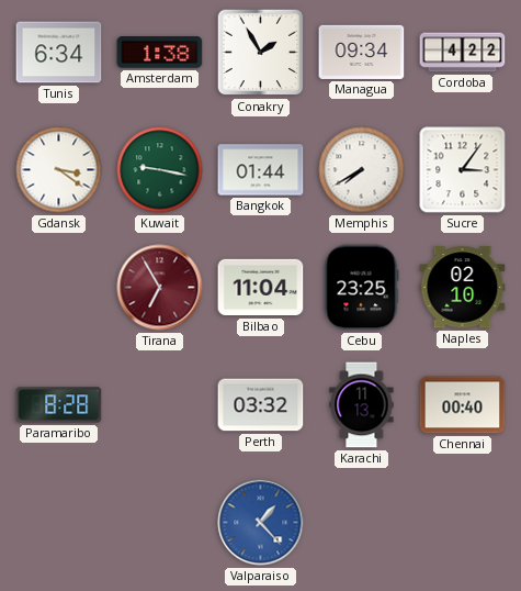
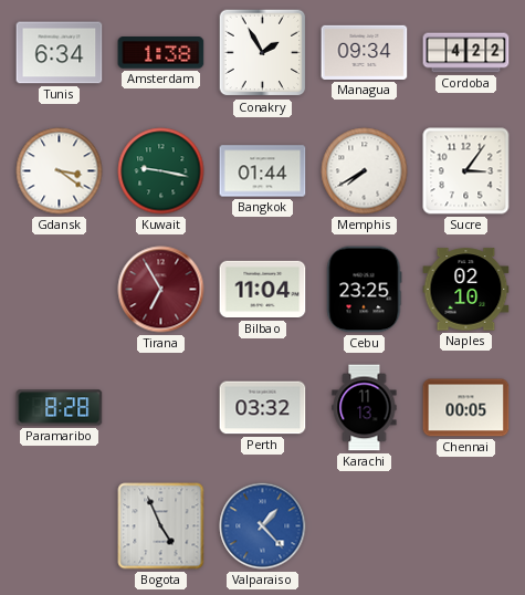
Chennai: 00:40 -> 00:05
Bogota: none -> 4:56
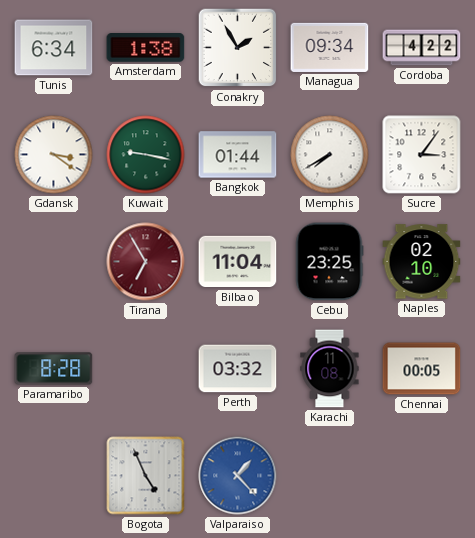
Karachi: 11:13 -> 11:08
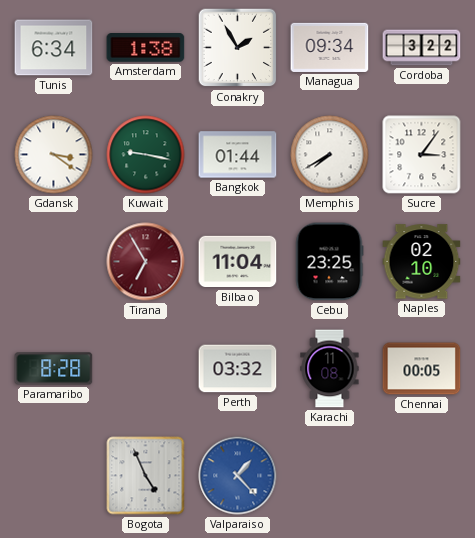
Cordoba: 4:22 -> 3:22
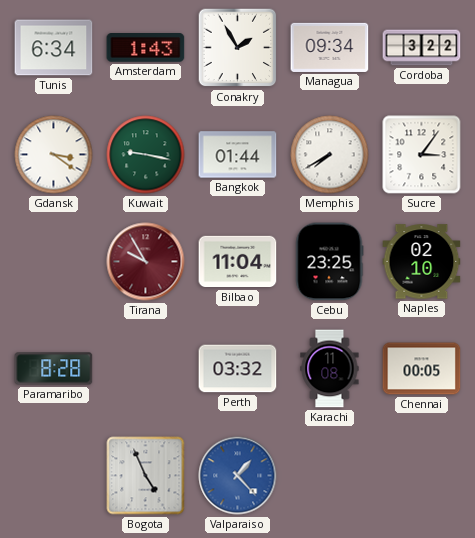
Amsterdam: 1:38 -> 1:43
Tirana: 6:55 -> 9:55
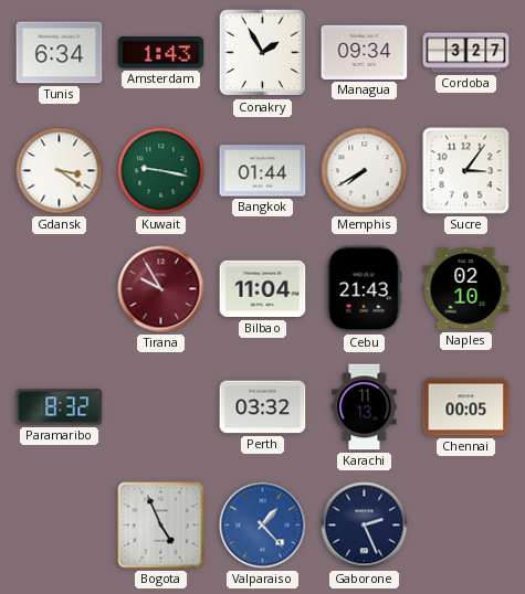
Cordoba: 3:22 -> 3:27
Cebu: 23:25 -> 21:43
Paramaribo: 8:28 -> 8:32
Karachi: 11:08 -> 11:13
Gaborone: none -> 2:26
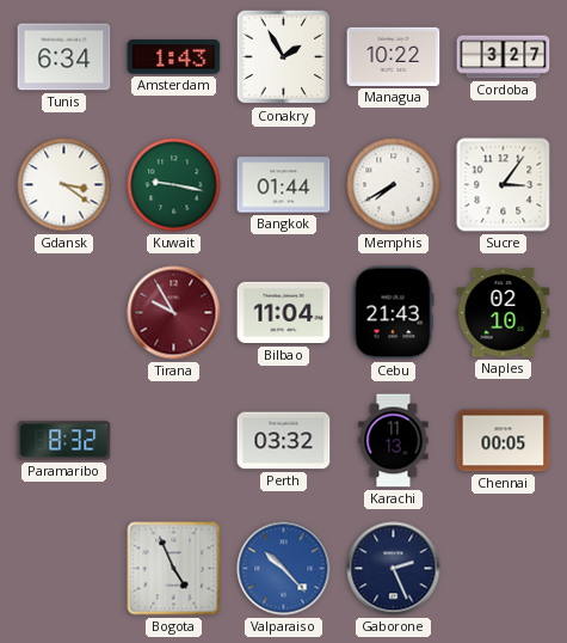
Managua: 09:34 -> 10:22
Valparaiso: 1:23 -> 10:23
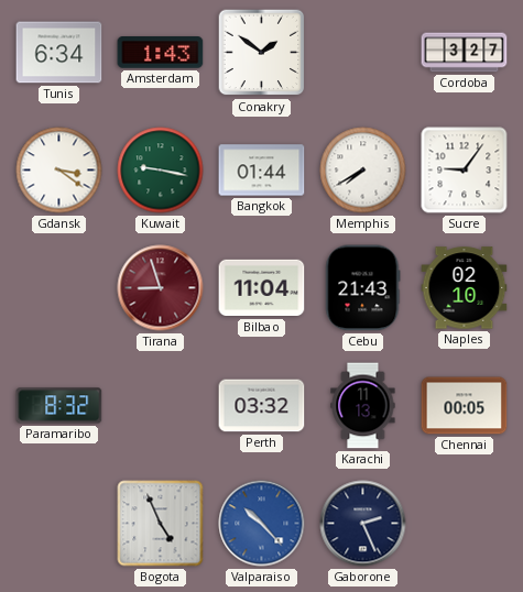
Conakry: 1:55 -> 1:51
Managua: 10:22 -> none
Sucre: 3:06 -> 9:06
Tirana: 9:55 -> 8:57
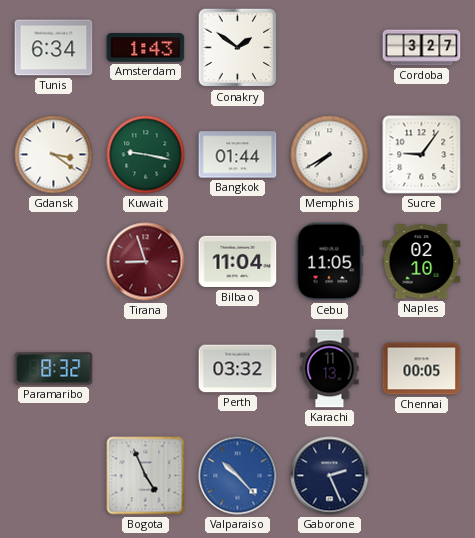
Cebu: 21:43 -> 11:05
